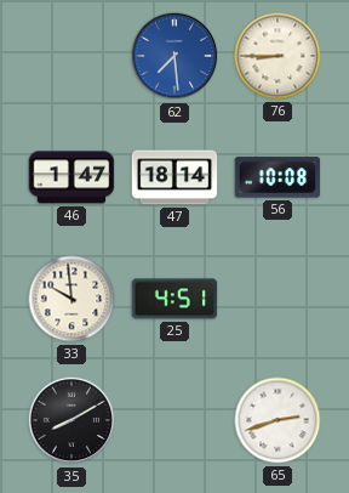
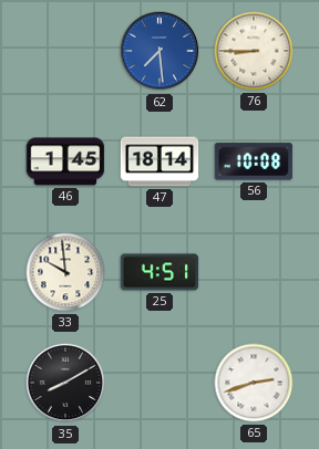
46: 1:47 -> 1:45
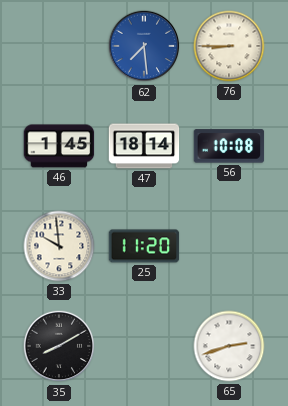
25: 4:51 -> 11:20
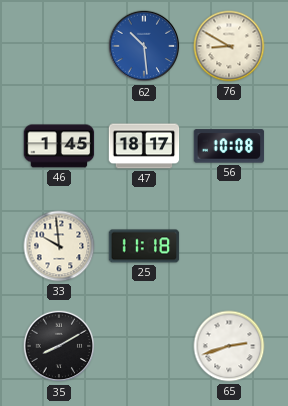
62: 7:29 -> 10:29
76: 8:45 -> 8:50
47: 18:14 -> 18:17
25: 11:20 -> 11:18
